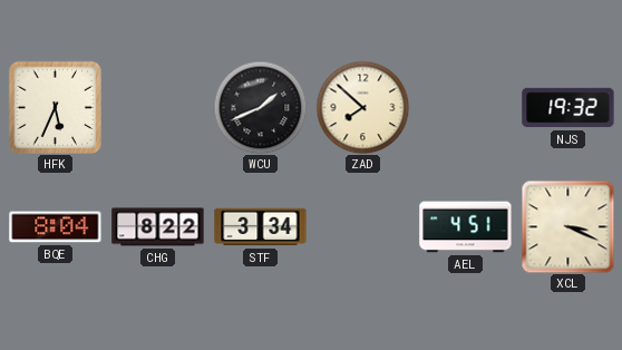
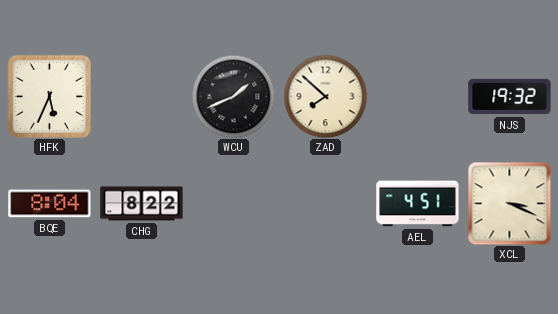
STF: 3:34 -> none
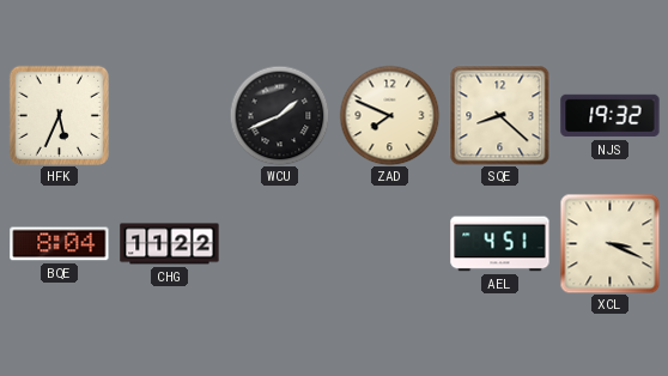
ZAD: 7:52 -> 7:49
SQE: none -> 8:22
CHG: 8:22 -> 11:22
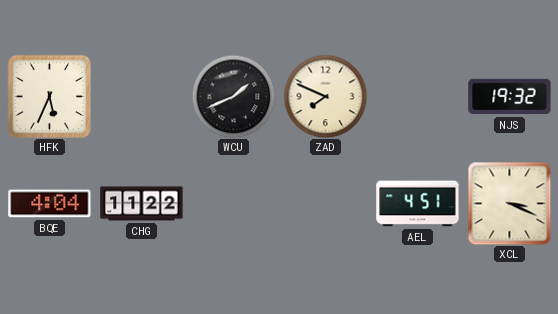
SQE: 8:22 -> none
BQE: 8:04 -> 4:04
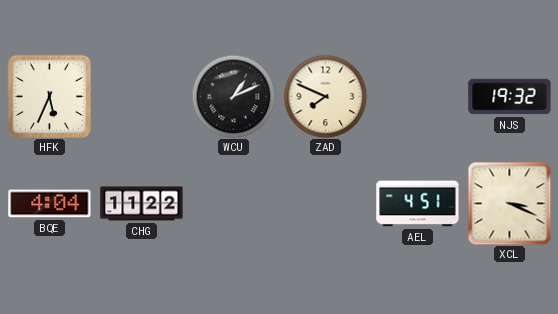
WCU: 1:41 -> 1:11
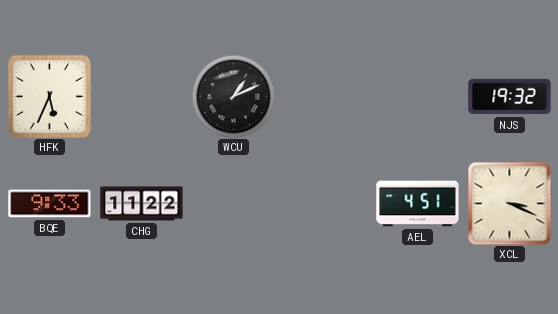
ZAD: 7:49 -> none
BQE: 4:04 -> 9:33
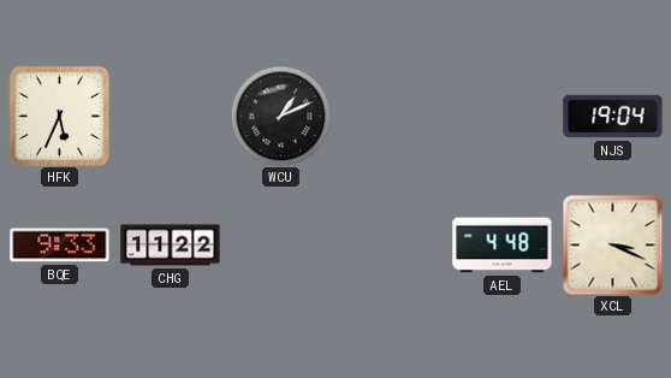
NJS: 19:32 -> 19:04
AEL: 4:51 -> 4:48
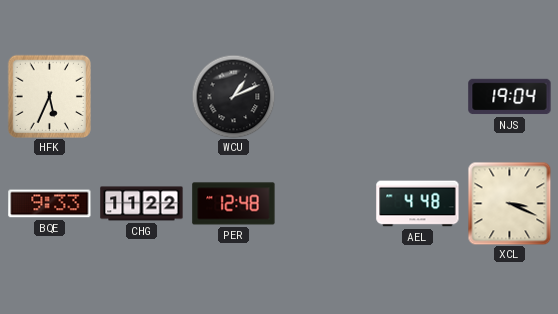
PER: none -> 12:48
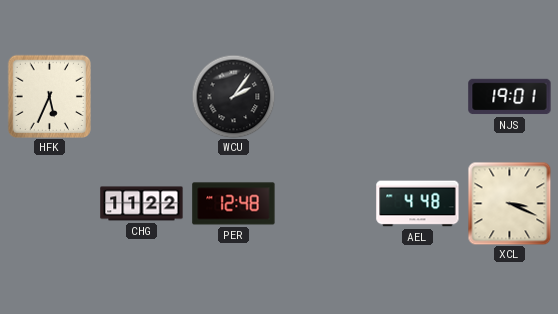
WCU: 1:11 -> 2:06
NJS: 19:04 -> 19:01
BQE: 9:33 -> none
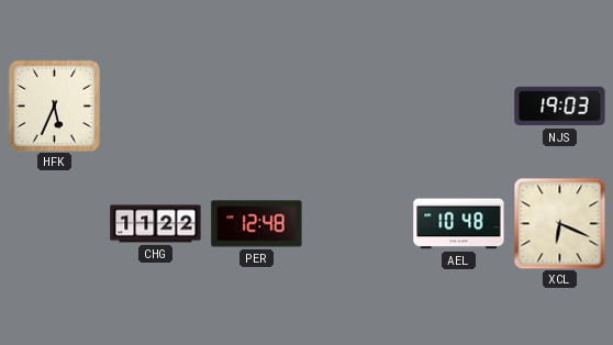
WCU: 2:06 -> none
NJS: 19:01 -> 19:03
AEL: 4:48 -> 10:48
XCL: 3:19 -> 6:19
